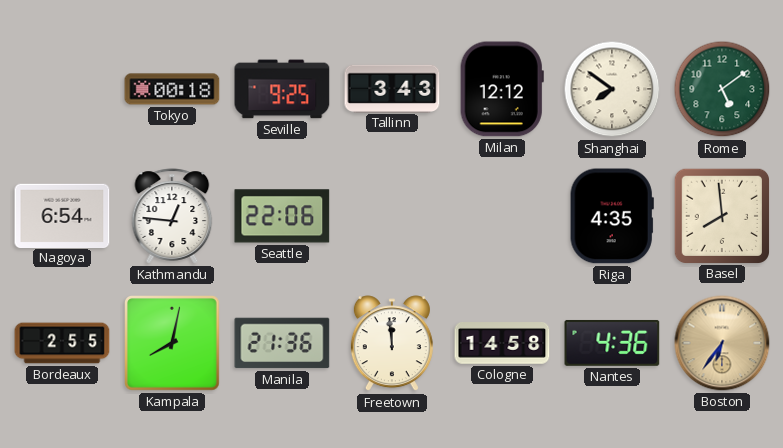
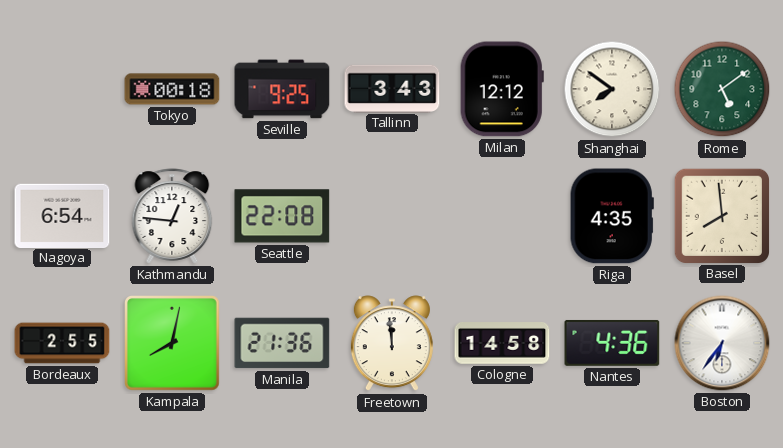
Seattle: 22:06 -> 22:08
Boston dial: champagne -> white
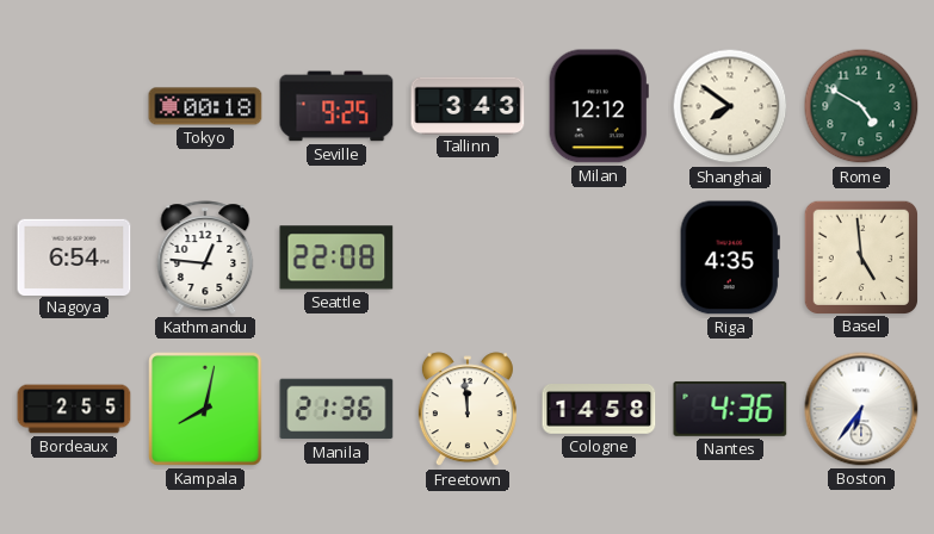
Rome: 5:09 -> 4:50
Basel: 7:59 -> 4:59
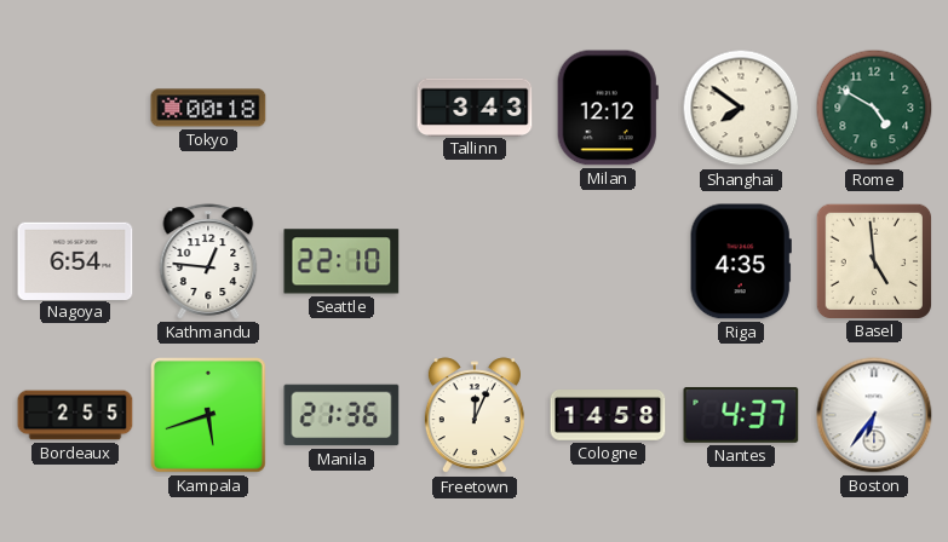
Seville: 9:25 -> none
Seattle: 22:08 -> 22:10
Kampala: 8:02 -> 5:42
Freetown: 11:59 -> 12:04
Nantes: 4:36 -> 4:37
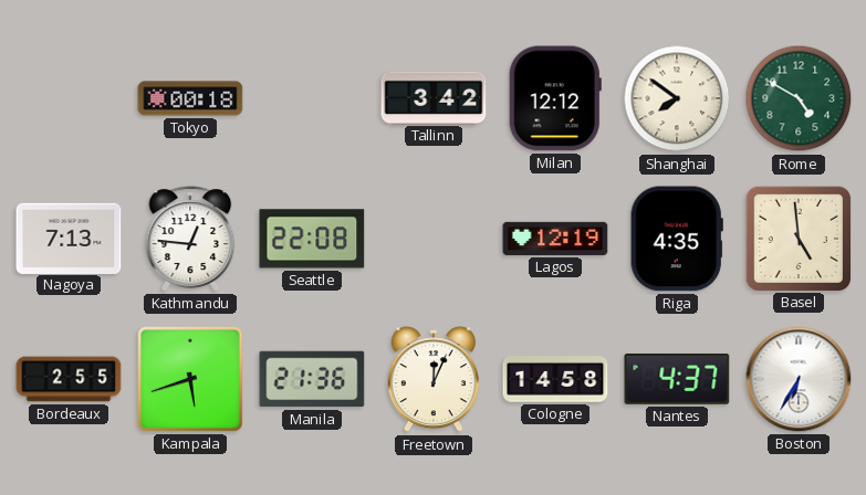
Tallinn: 3:43 -> 3:42
Nagoya: 6:54 -> 7:13
Seattle: 22:10 -> 22:08
Lagos: none -> 12:19
Boston: 6:36 -> 6:35
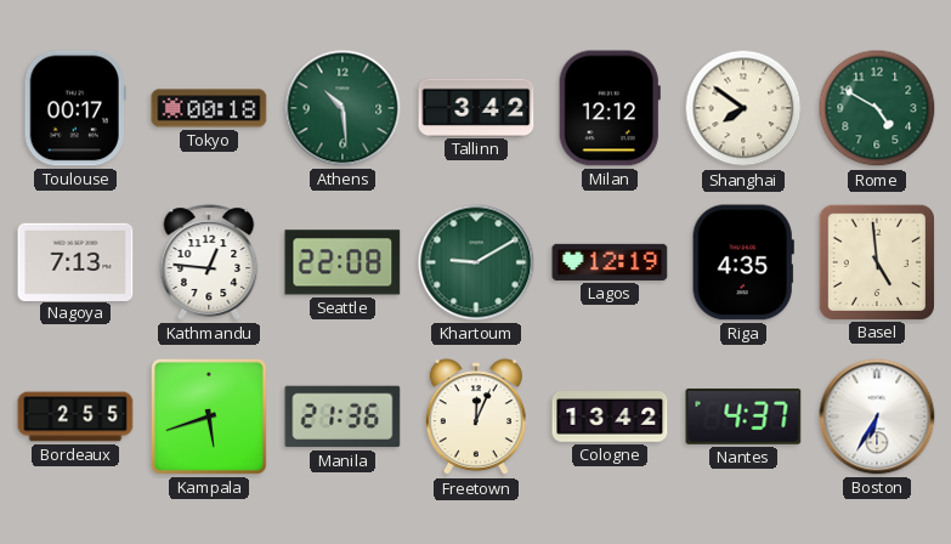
Toulouse: none -> 00:17
Athens: none -> 10:29
Khartoum: none -> 9:10
Cologne: 14:58 -> 13:42
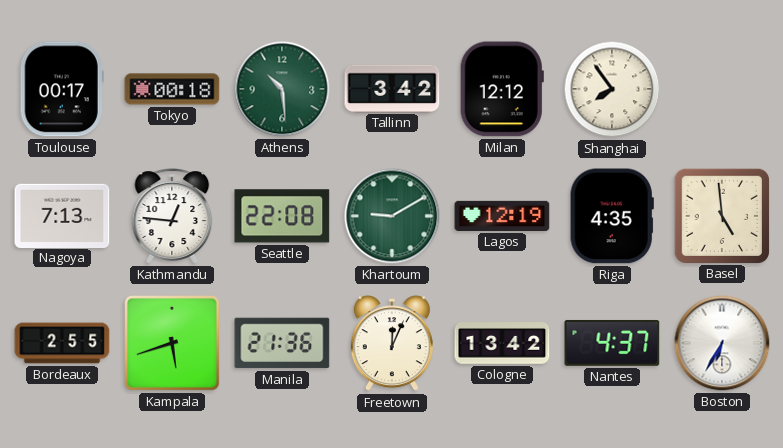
Shanghai: 7:51 -> 7:54
Rome: 4:50 -> none
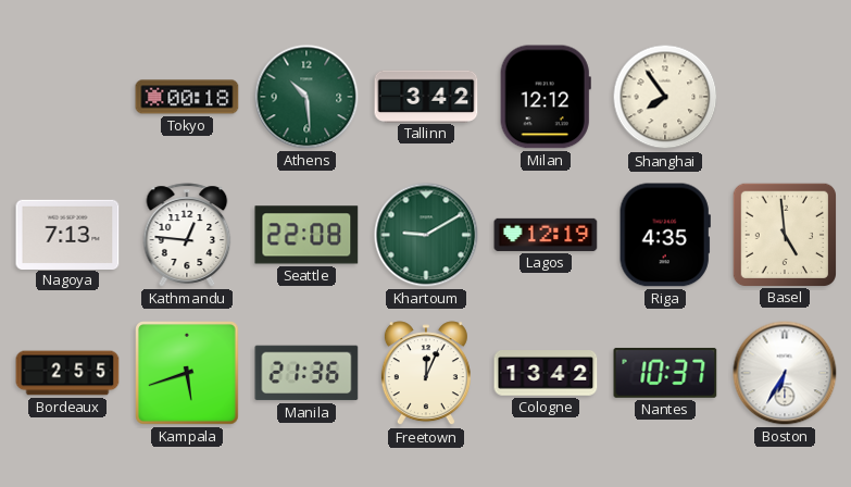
Toulouse: 00:17 -> none
Nantes: 4:37 -> 10:37
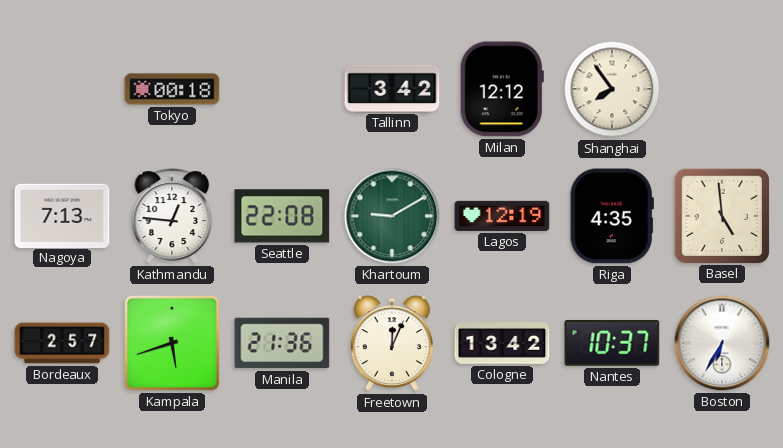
Athens: 10:29 -> none
Bordeaux: 2:55 -> 2:57
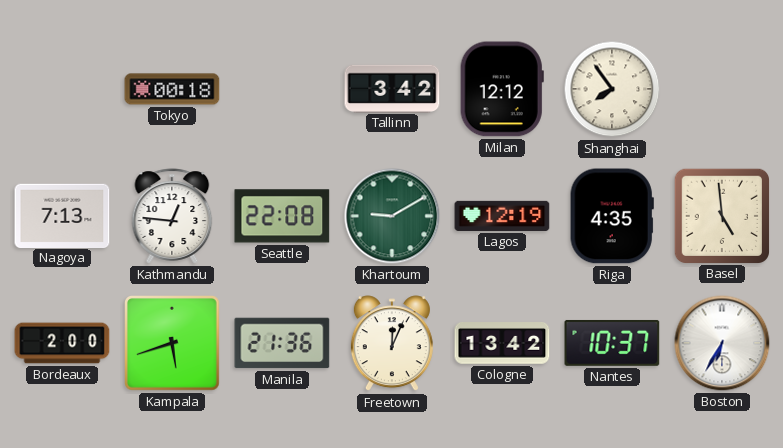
Bordeaux: 2:57 -> 2:00
